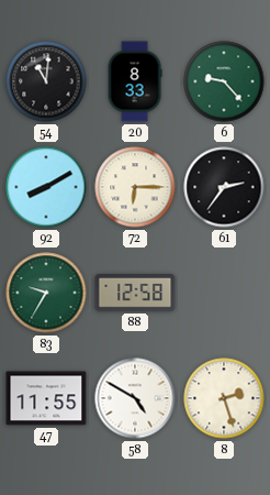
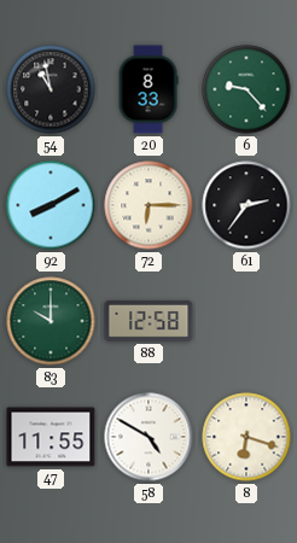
54: 11:01 -> 10:58
83: 9:35 -> 10:00
8: 2:27 -> 6:18
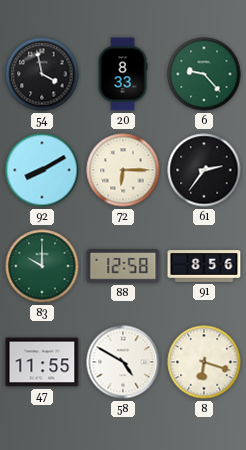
54: 10:58 -> 3:58
91: none -> 8:56
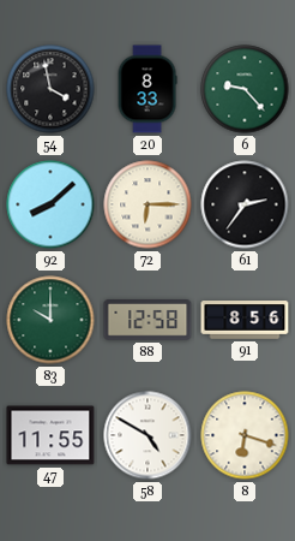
92: 8:10 -> 8:08
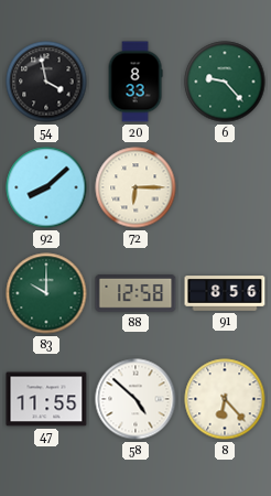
61: 2:36 -> none
58: 4:50 -> 4:52
8: 6:18 -> 6:23
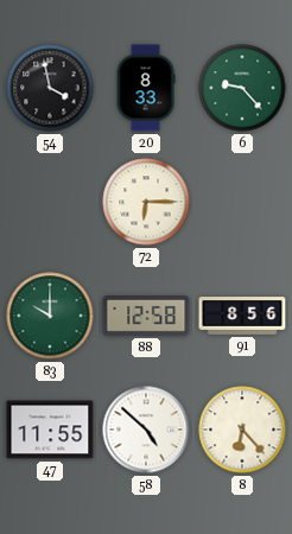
92: 8:08 -> none
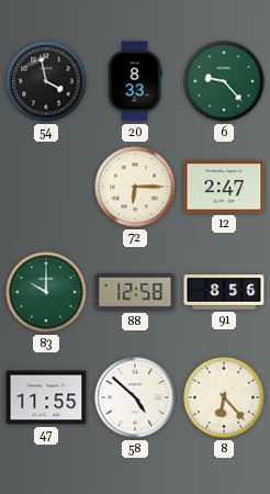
12: none -> 2:47
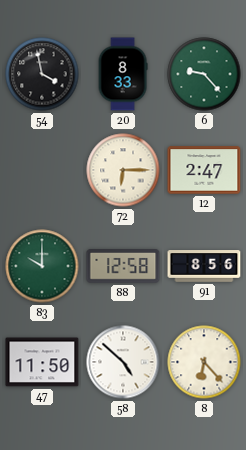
47: 11:55 -> 11:50
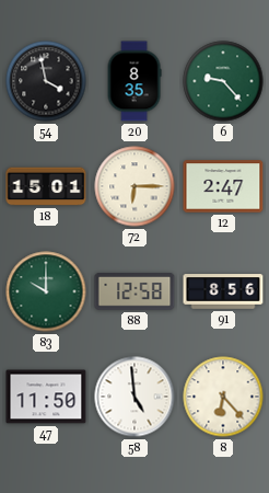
20: 8:33 -> 8:35
18: none -> 15:01
58: 4:52 -> 4:59
